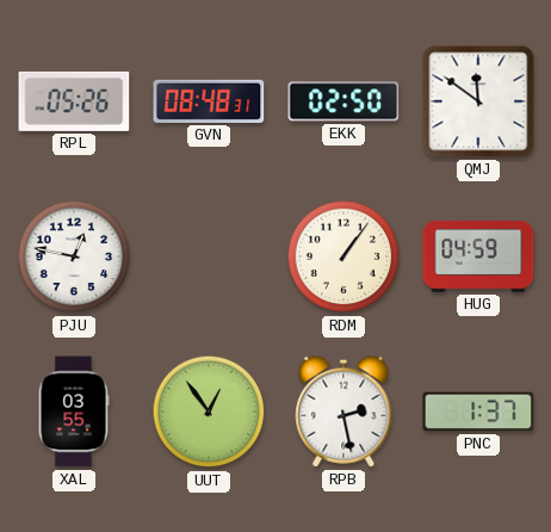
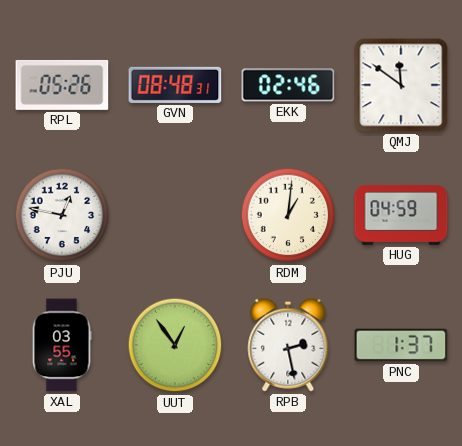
EKK: 02:50 -> 02:46
RDM: 1:06 -> 1:01
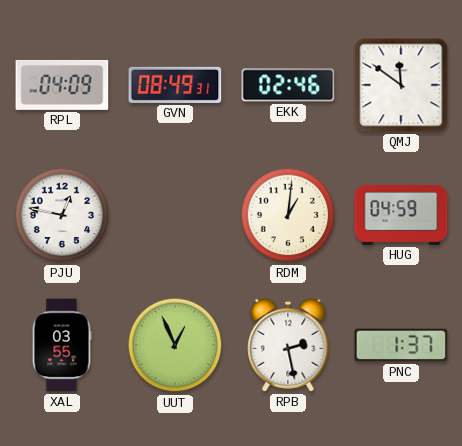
RPL: 05:26 -> 04:09
GVN: 08:48 -> 08:49
UUT: 12:54 -> 12:56
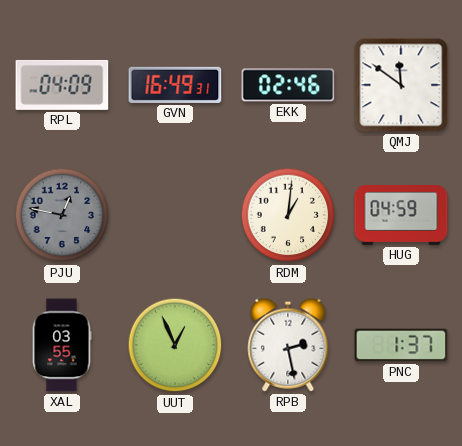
GVN: 08:49 -> 16:49
PJU dial: white -> grey
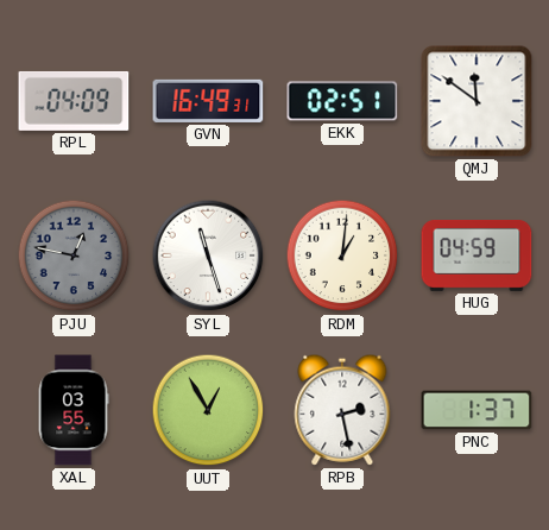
EKK: 02:46 -> 02:51
SYL: none -> 11:27
UUT: 12:56 -> 12:55
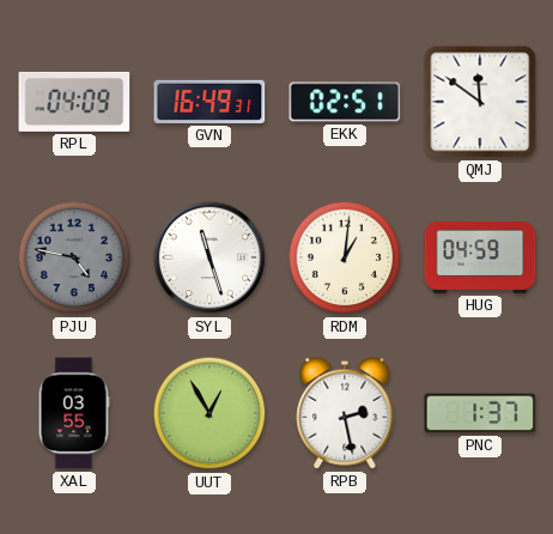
PJU: 12:47 -> 4:47
